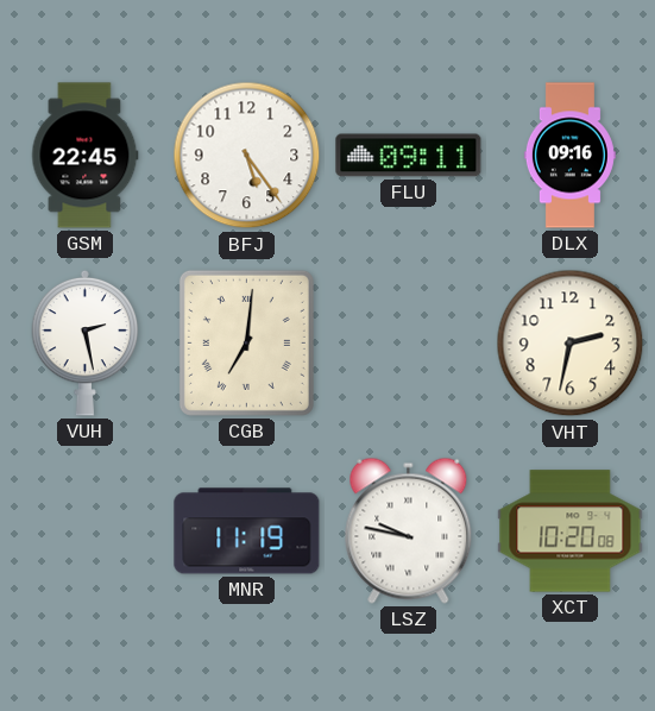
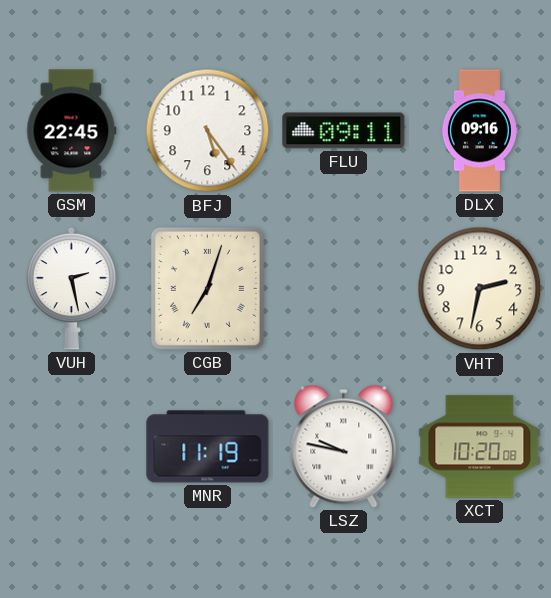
CGB: 7:01 -> 7:03
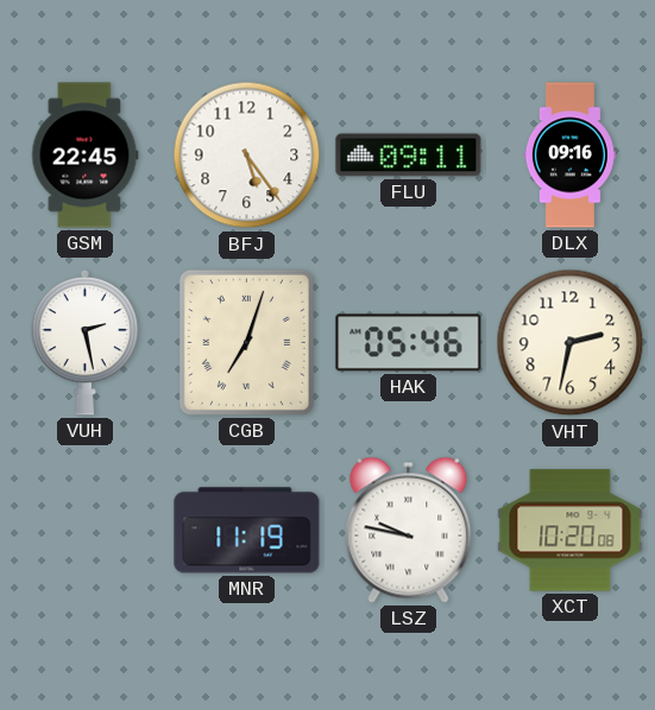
HAK: none -> 05:46
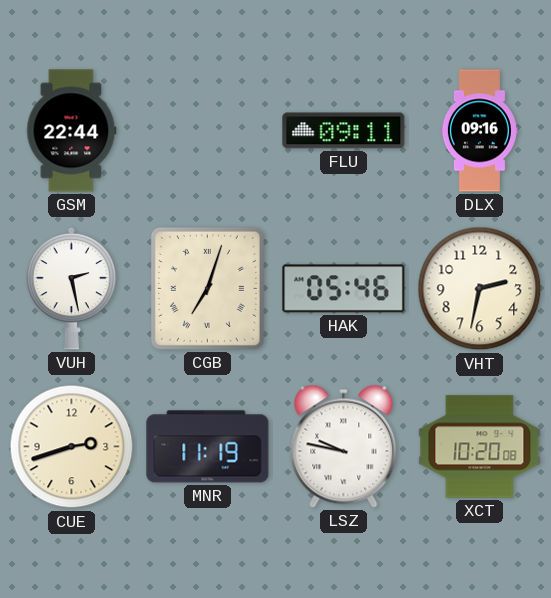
GSM: 22:45 -> 22:44
BFJ: 5:24 -> none
CUE: none -> 2:42
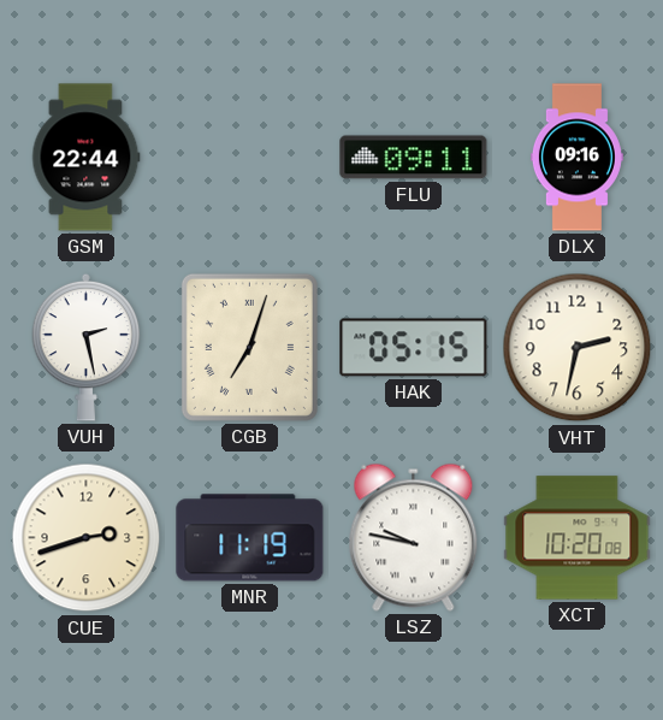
HAK: 05:46 -> 05:15
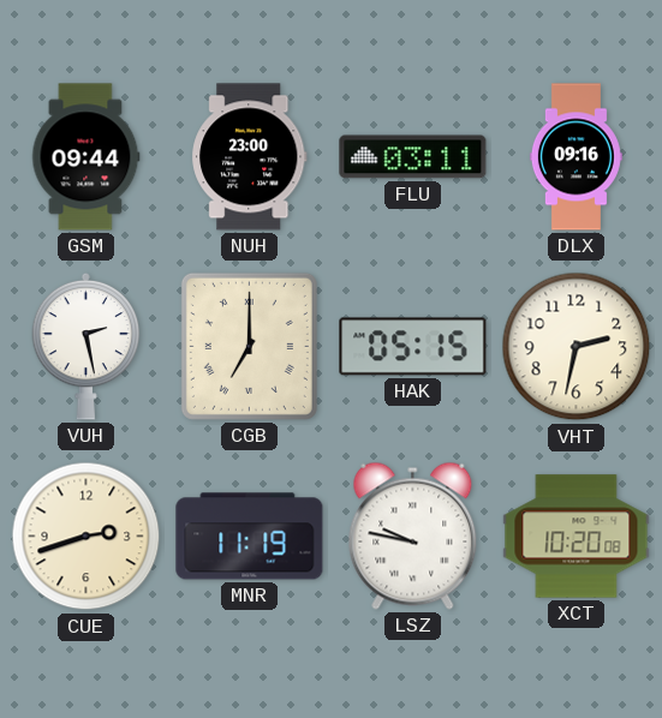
GSM: 22:44 -> 09:44
NUH: none -> 23:00
FLU: 09:11 -> 03:11
CGB: 7:03 -> 7:00
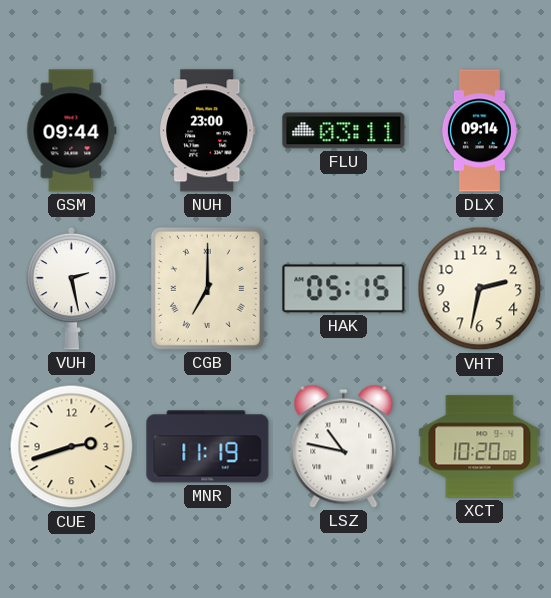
DLX: 09:16 -> 09:14
LSZ: 9:47 -> 10:47
